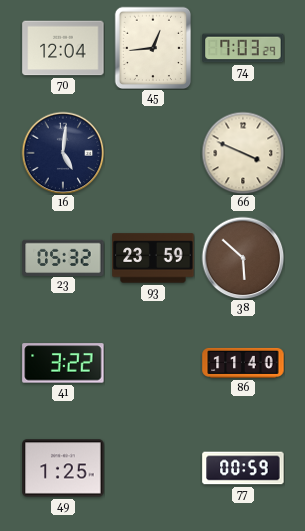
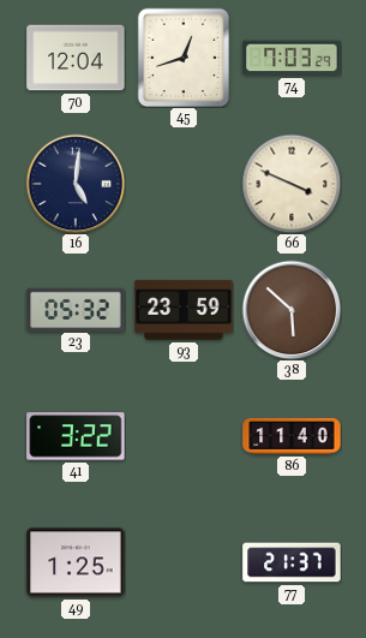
45: 12:44 -> 12:42
77: 00:59 -> 21:37
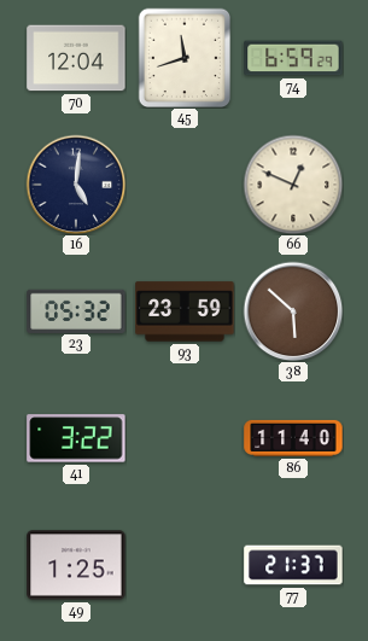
45: 12:42 -> 11:42
74: 7:03 -> 6:59
66: 3:49 -> 12:49
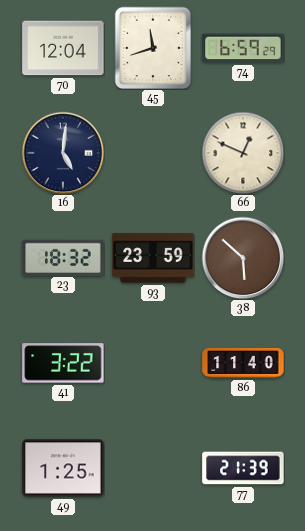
23: 05:32 -> 18:32
77: 21:37 -> 21:39
